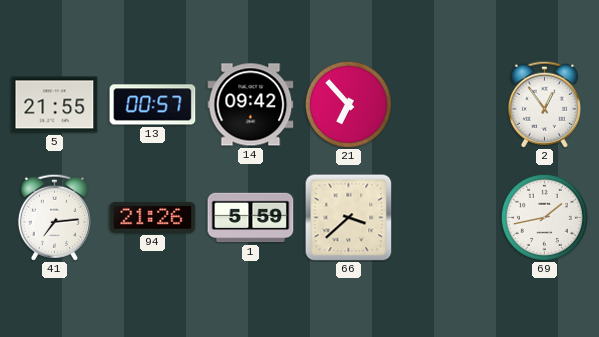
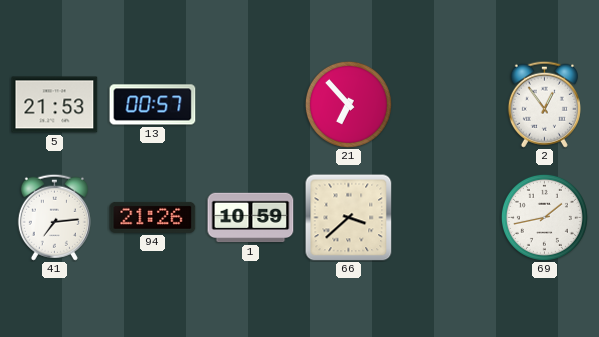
5: 21:55 -> 21:53
14: 09:42 -> none
1: 5:59 -> 10:59
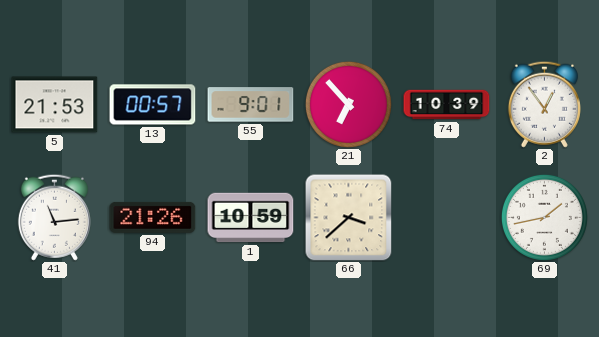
55: none -> 9:01
74: none -> 10:39
41: 7:14 -> 11:14
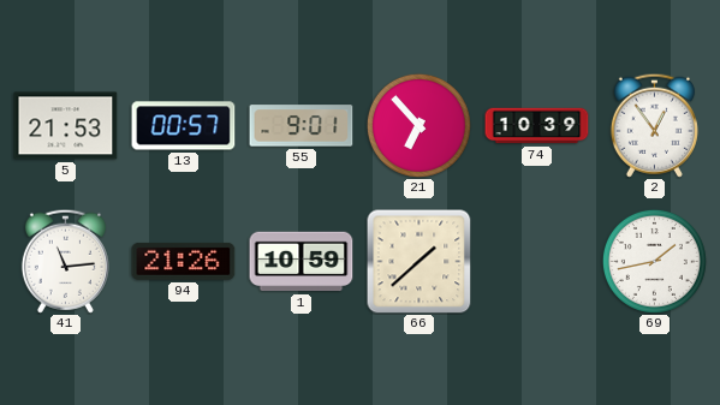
66: 3:38 -> 1:38
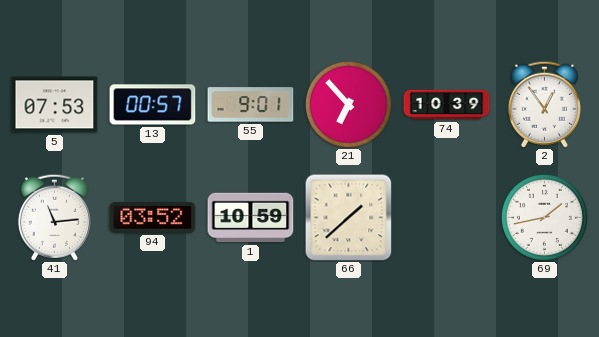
5: 21:53 -> 07:53
94: 21:26 -> 03:52
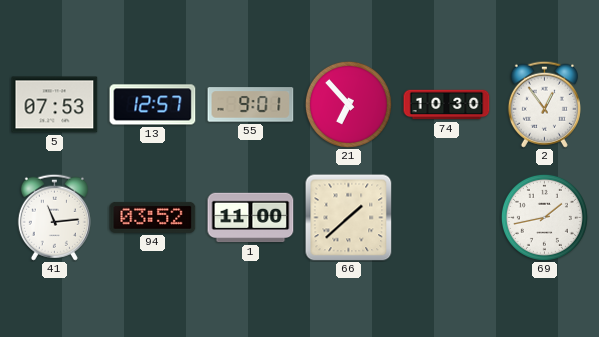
13: 00:57 -> 12:57
74: 10:39 -> 10:30
1: 10:59 -> 11:00
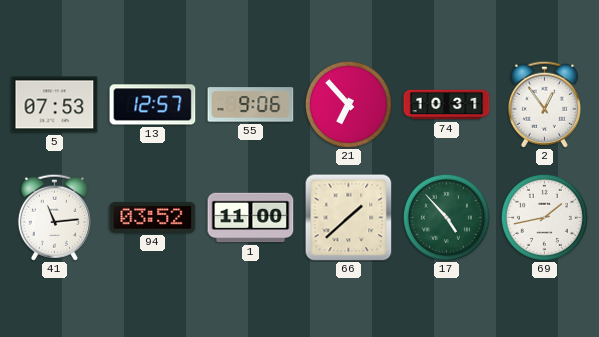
55: 9:01 -> 9:06
74: 10:30 -> 10:31
17: none -> 4:53
